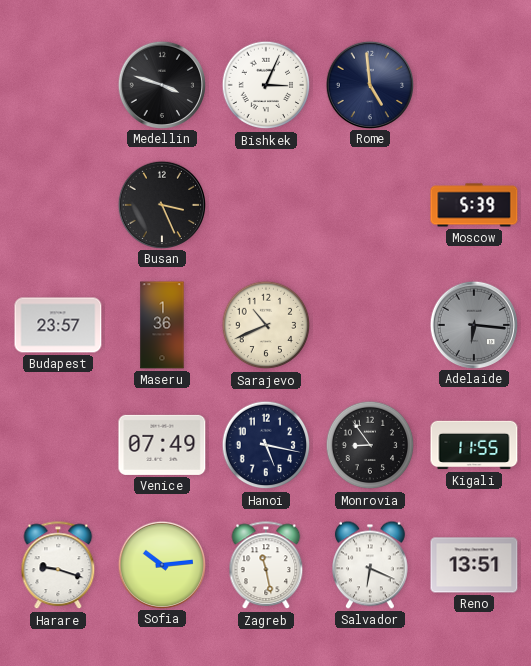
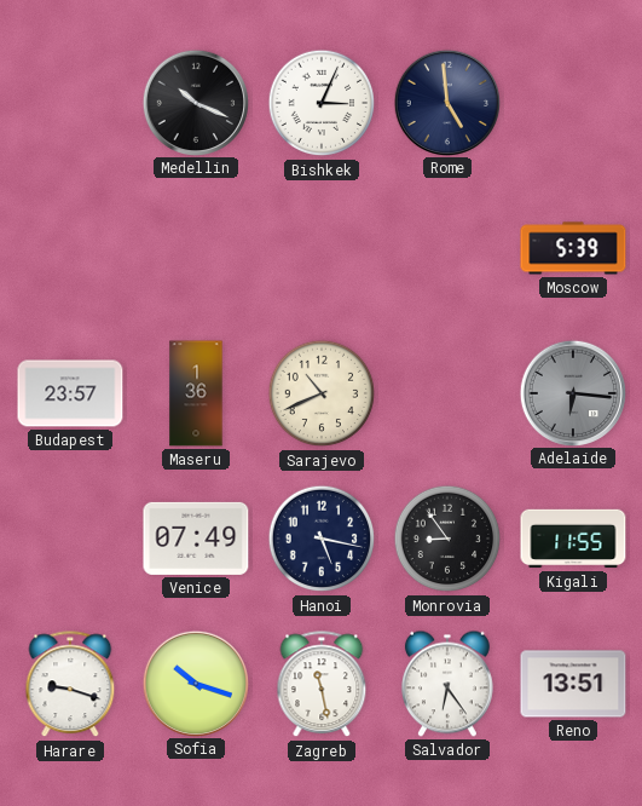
Medellin: 3:48 -> 10:19
Busan: 3:26 -> none
Sofia: 10:14 -> 10:18
Salvador: 6:19 -> 6:24
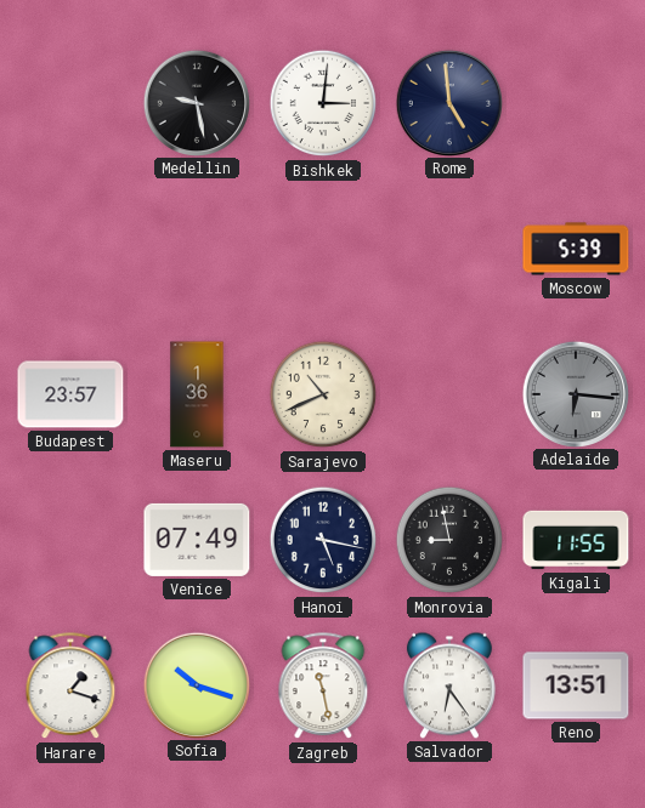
Medellin: 10:19 -> 9:28
Bishkek: 3:04 -> 3:01
Monrovia: 8:54 -> 8:58
Harare: 9:18 -> 1:18
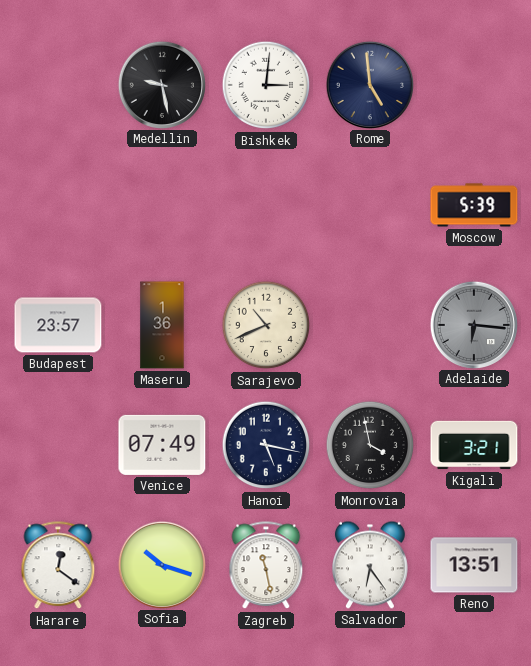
Monrovia: 8:58 -> 3:58
Kigali: 11:55 -> 3:21
Harare: 1:18 -> 12:21
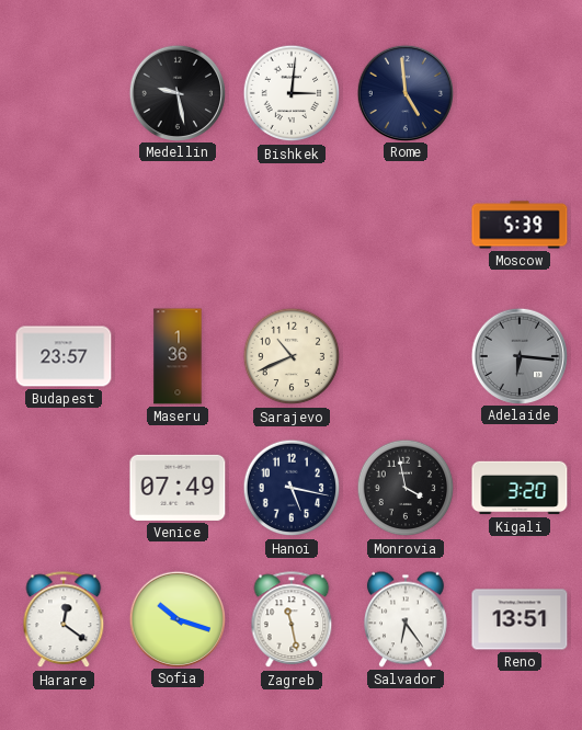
Kigali: 3:21 -> 3:20
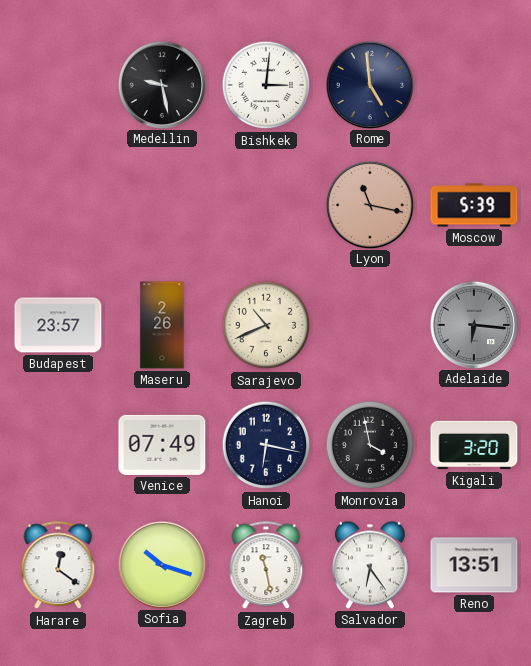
Lyon: none -> 11:17
Maseru: 1:36 -> 2:26
Hanoi: 5:17 -> 6:17
